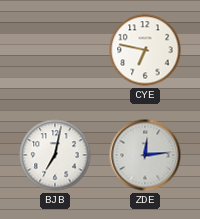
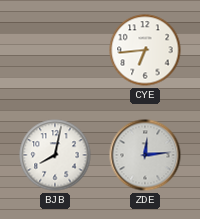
CYE: 6:47 -> 6:44
BJB: 7:02 -> 8:02
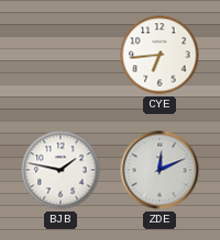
BJB: 8:02 -> 1:47
ZDE: 12:14 -> 12:11
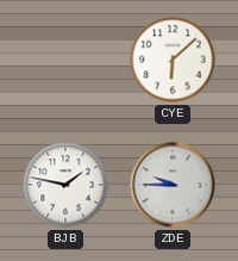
CYE: 6:44 -> 6:08
ZDE: 12:11 -> 9:45
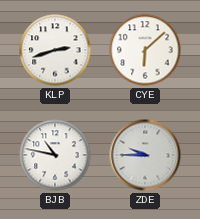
KLP: none -> 2:42
BJB: 1:47 -> 10:47
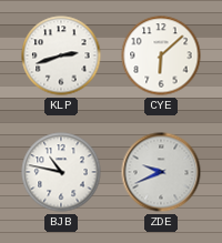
ZDE: 9:45 -> 9:41
